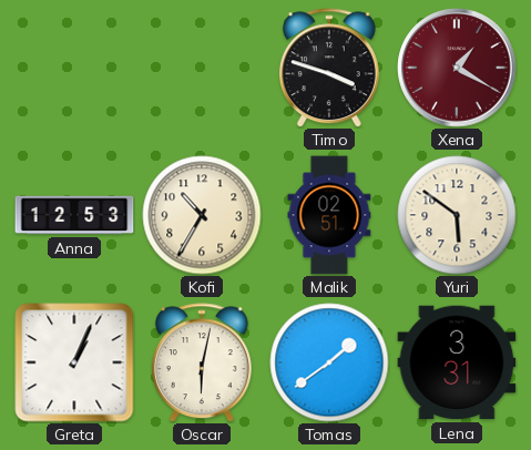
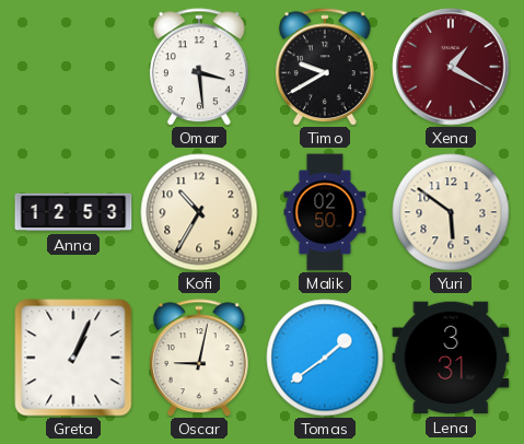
Omar: none -> 3:29
Timo: 3:48 -> 9:40
Malik: 02:51 -> 02:50
Oscar: 6:02 -> 9:02
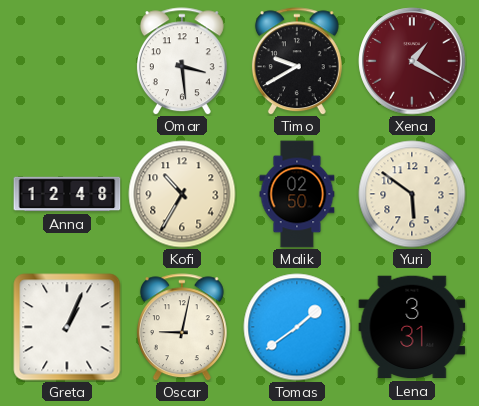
Anna: 12:53 -> 12:48
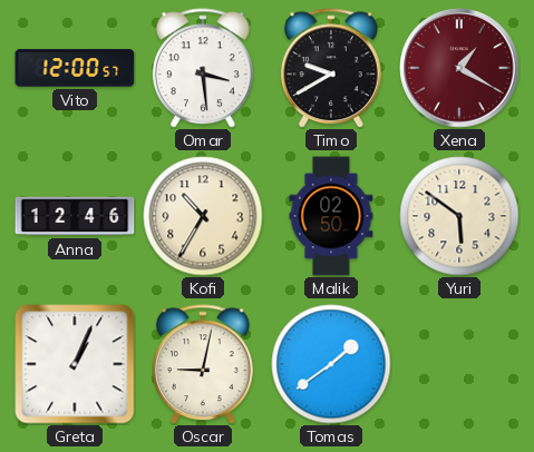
Vito: none -> 12:00
Anna: 12:48 -> 12:46
Lena: 3:31 -> none
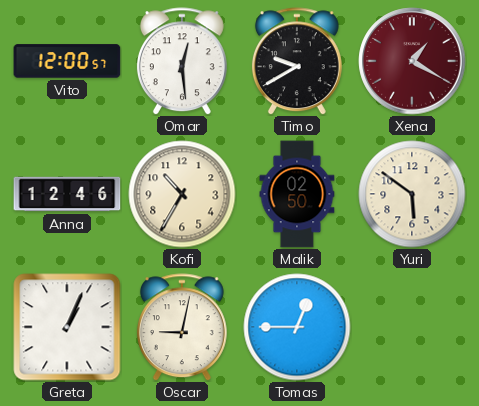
Omar: 3:29 -> 12:29
Tomas: 1:39 -> 12:45
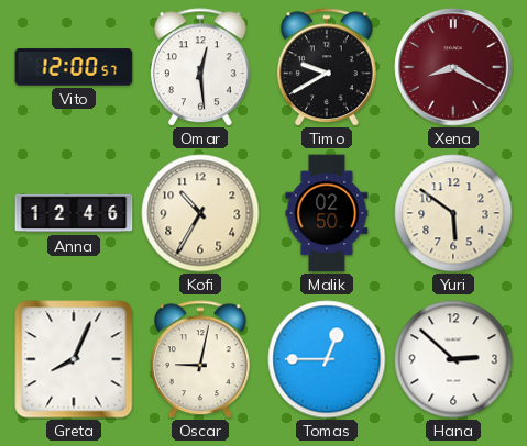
Xena: 1:20 -> 8:20
Greta: 1:04 -> 8:04
Hana: none -> 2:52
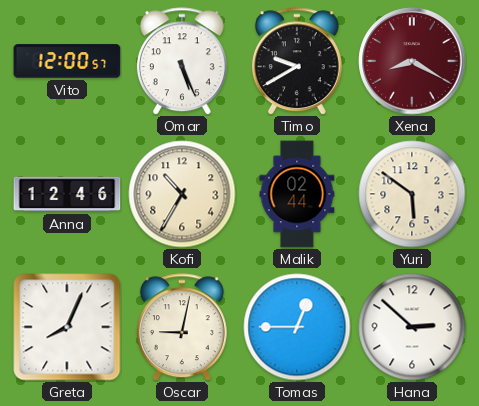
Omar: 12:29 -> 5:26
Malik: 02:50 -> 02:44
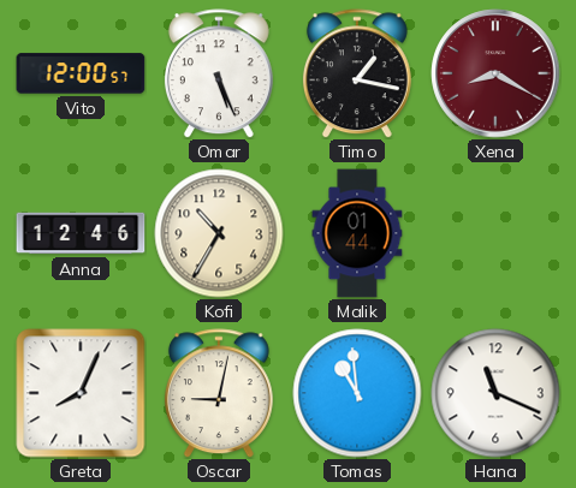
Timo: 9:40 -> 1:17
Malik: 02:44 -> 01:44
Yuri: 5:51 -> none
Tomas: 12:45 -> 10:59
Hana: 2:52 -> 11:19
